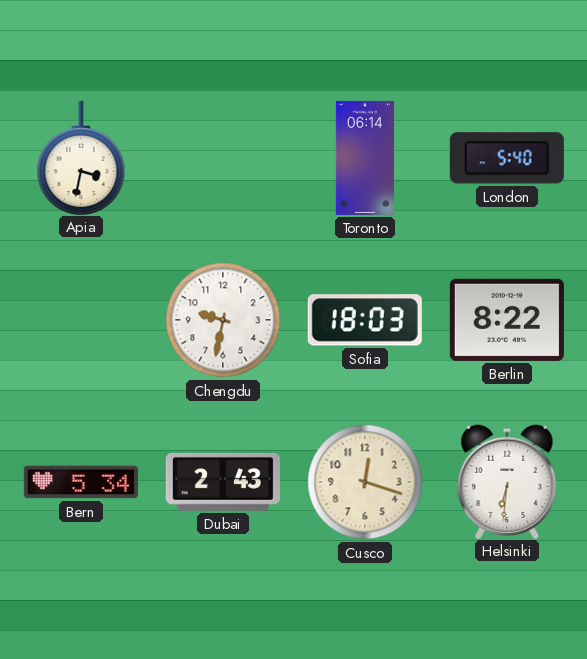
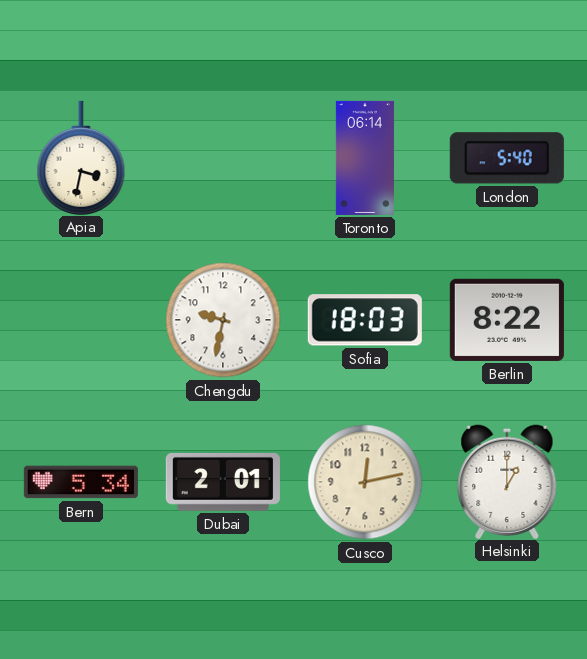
Dubai: 2:43 -> 2:01
Cusco: 12:18 -> 12:13
Helsinki: 6:31 -> 1:00
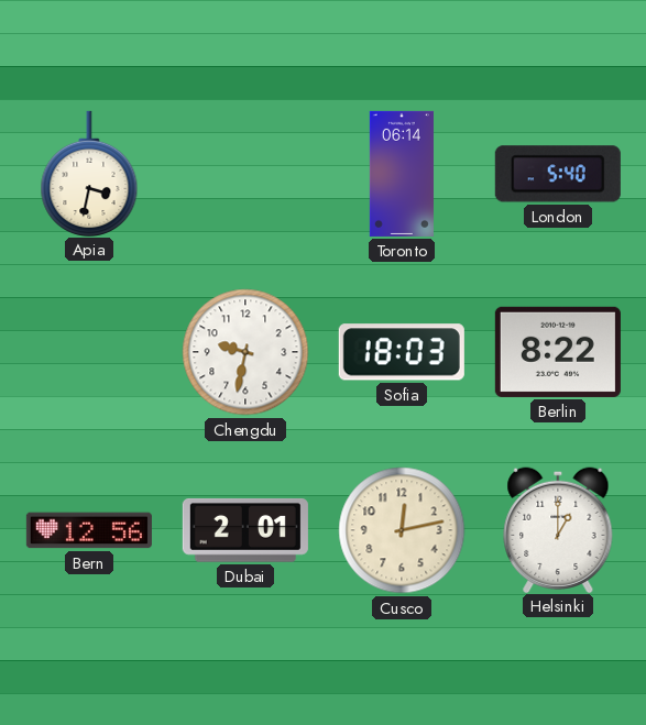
Bern: 5:34 -> 12:56
